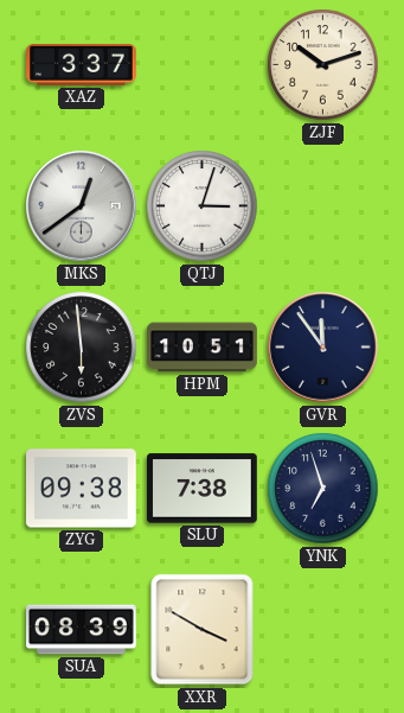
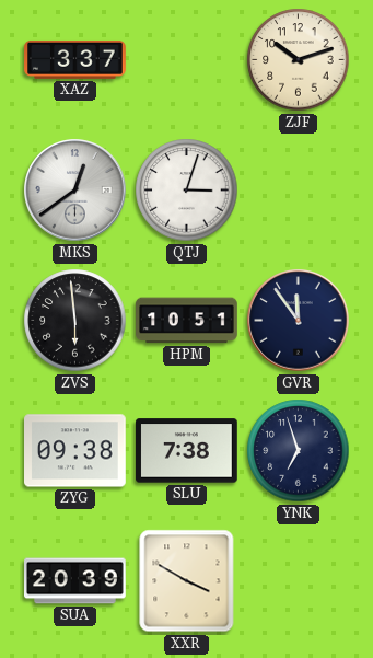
SUA: 08:39 -> 20:39
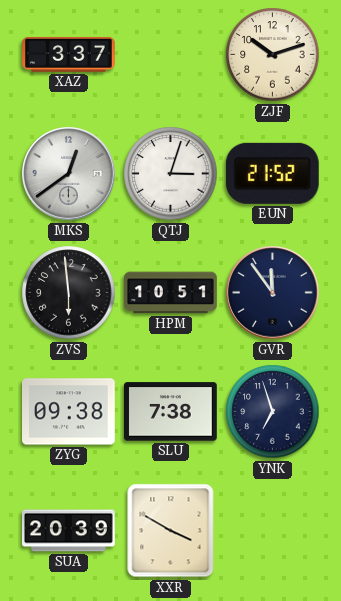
EUN: none -> 21:52
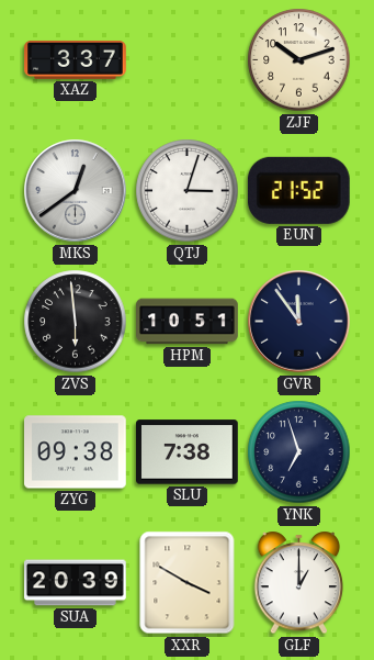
GLF: none -> 1:00
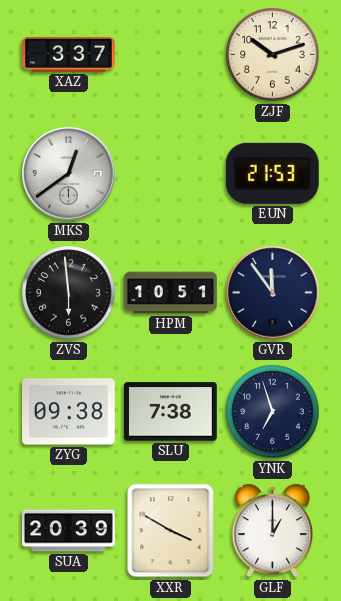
QTJ: 3:03 -> none
EUN: 21:52 -> 21:53
